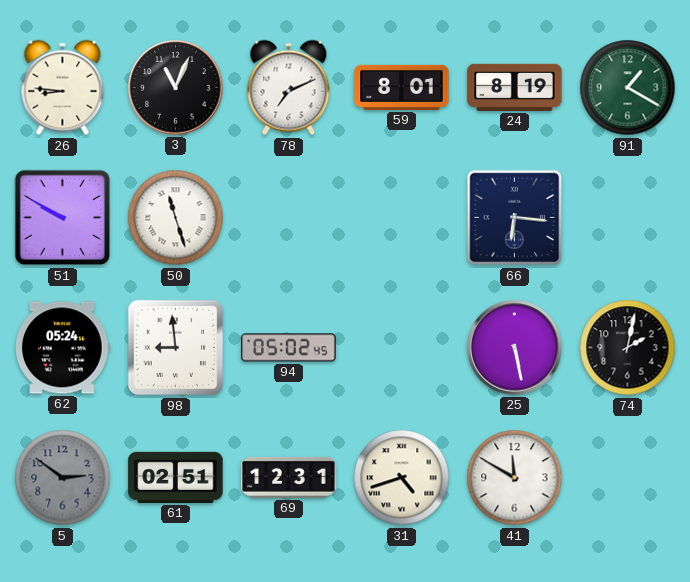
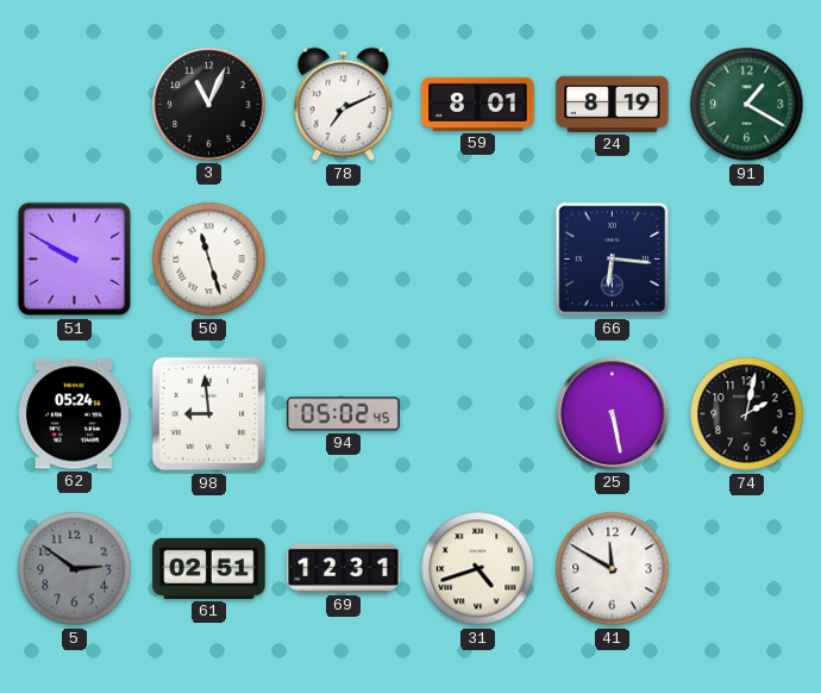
26: 8:46 -> none
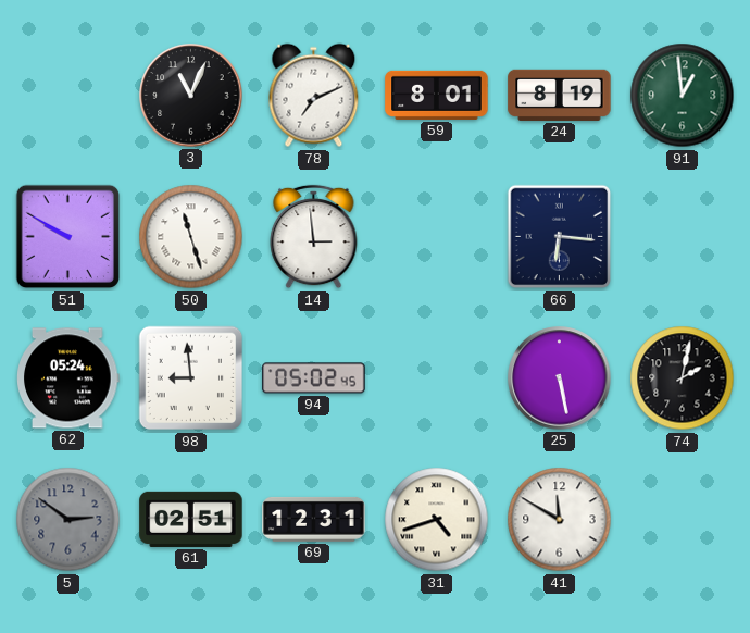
91: 1:20 -> 12:59
14: none -> 2:59
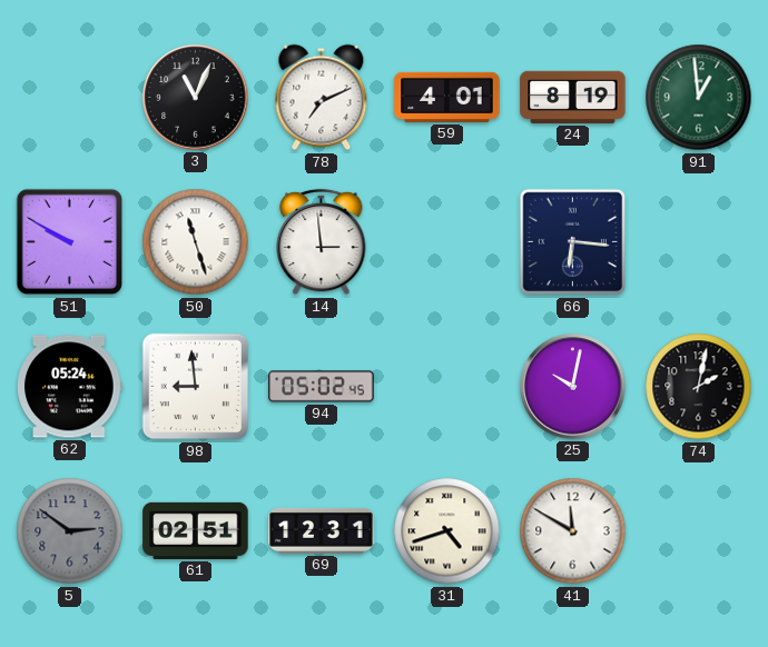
59: 8:01 -> 4:01
25: 5:28 -> 10:02
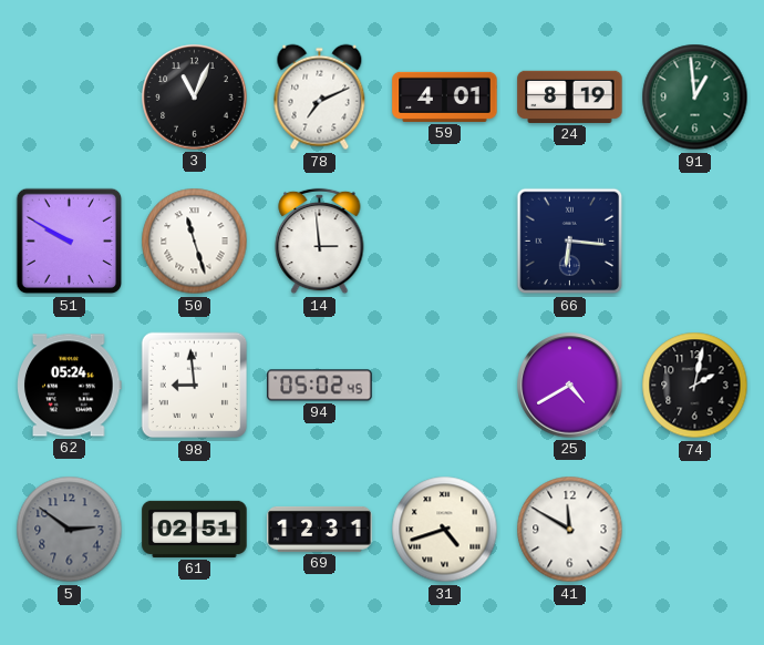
25: 10:02 -> 4:40
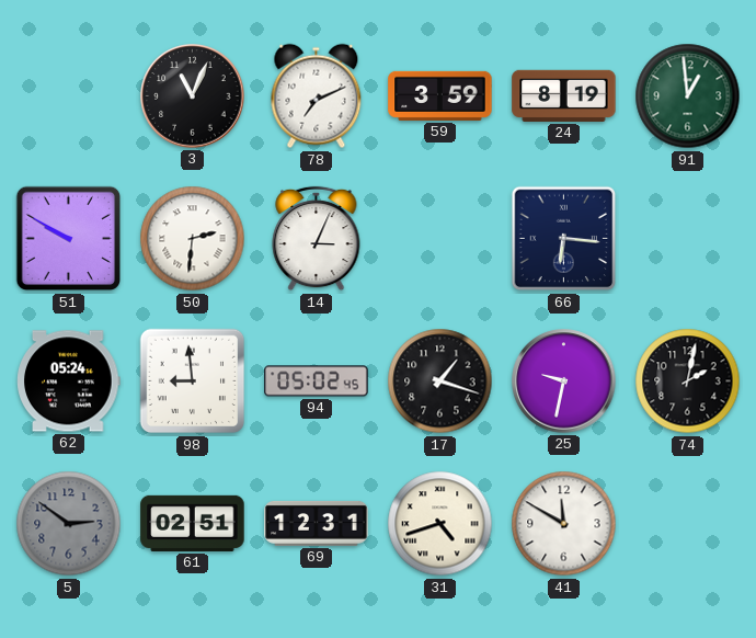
59: 4:01 -> 3:59
50: 11:27 -> 2:31
14: 2:59 -> 3:04
17: none -> 1:18
25: 4:40 -> 9:32
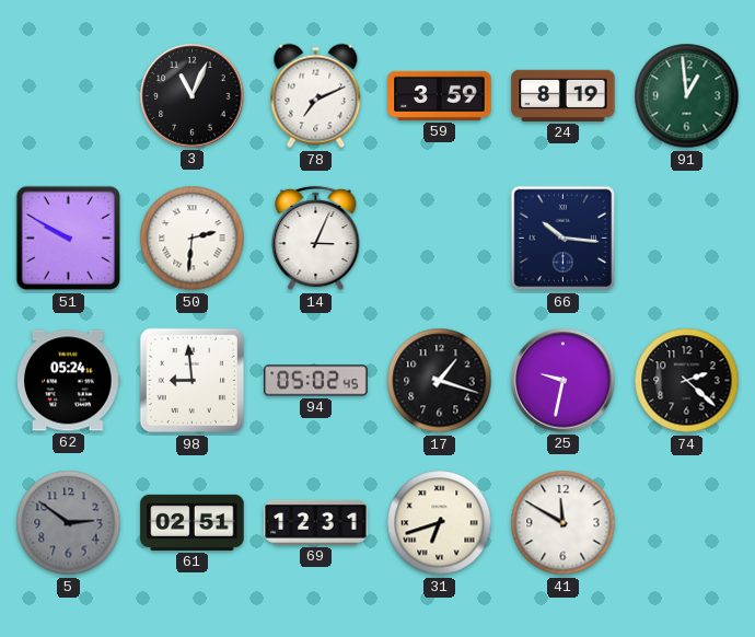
66: 6:16 -> 10:16
74: 2:02 -> 2:22
31: 4:42 -> 6:42
